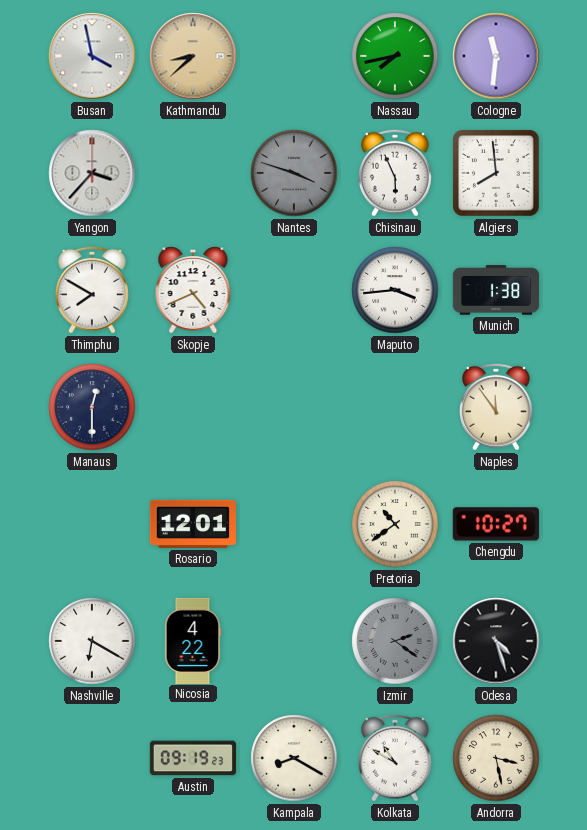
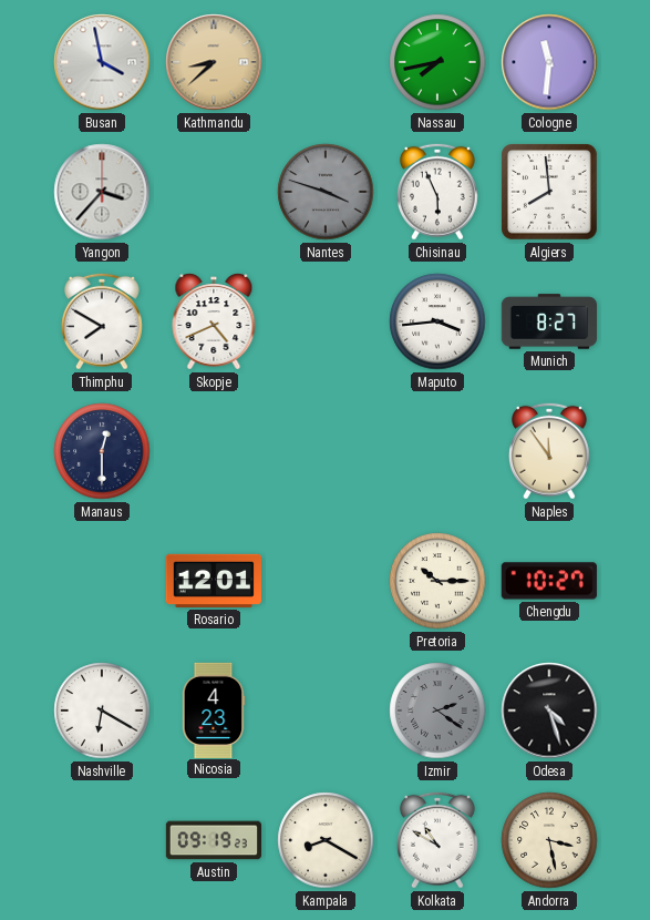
Munich: 1:38 -> 8:27
Pretoria: 10:39 -> 10:15
Nicosia: 4:22 -> 4:23
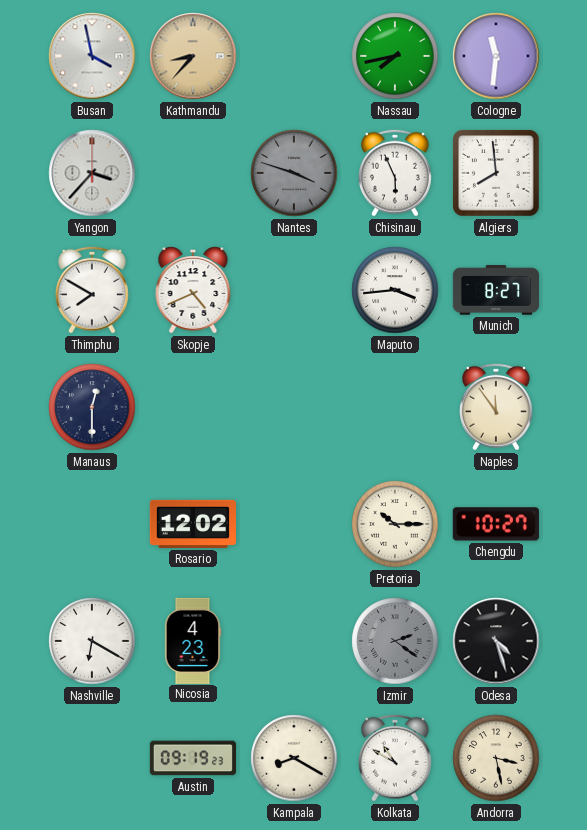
Kathmandu: 8:38 -> 8:37
Rosario: 12:01 -> 12:02
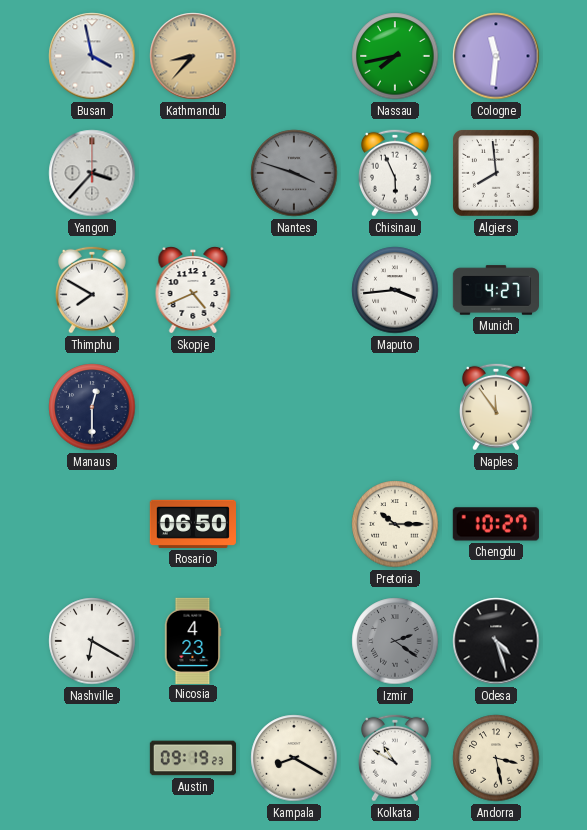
Munich: 8:27 -> 4:27
Rosario: 12:02 -> 06:50
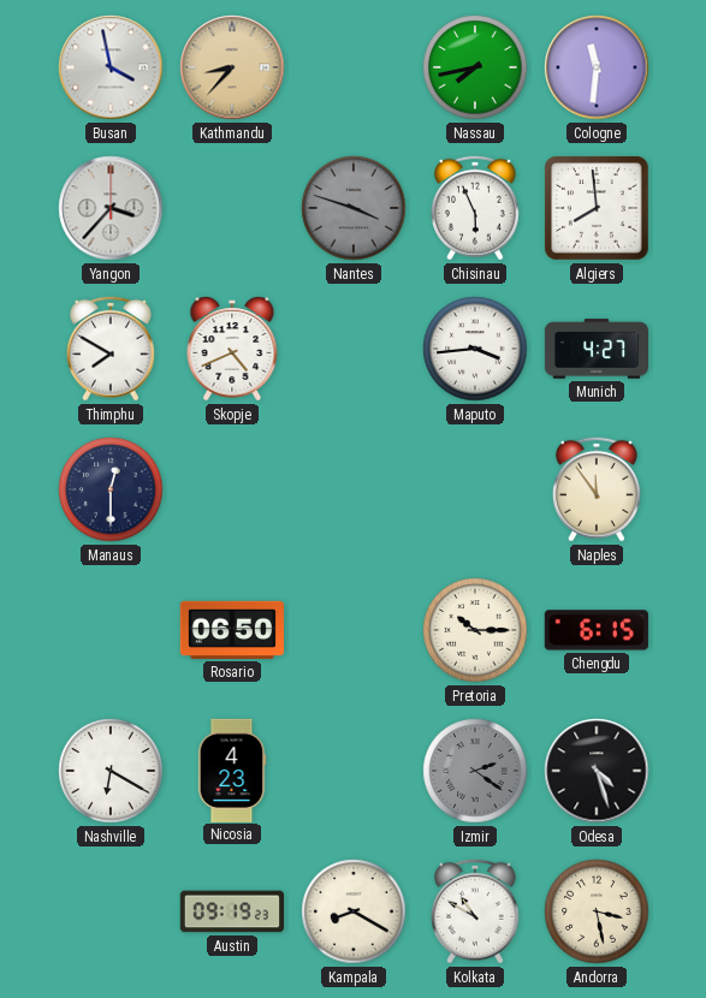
Chengdu: 10:27 -> 6:15
